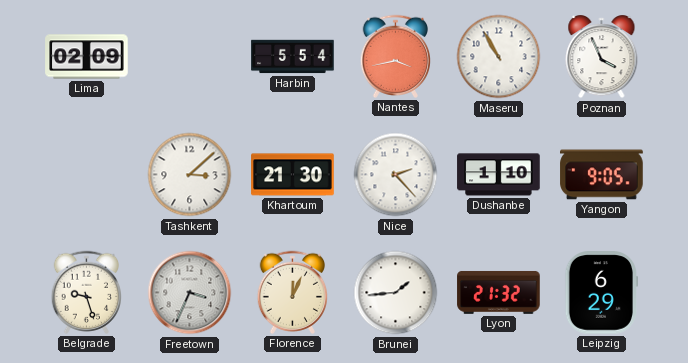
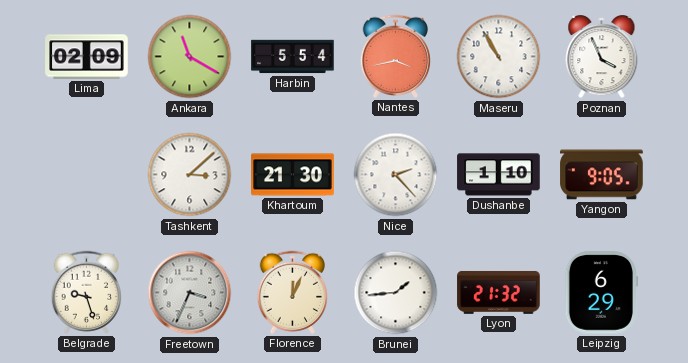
Ankara: none -> 11:20
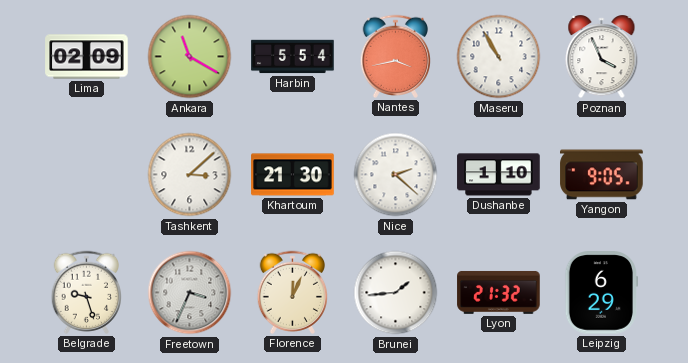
Nice: 2:23 -> 2:22
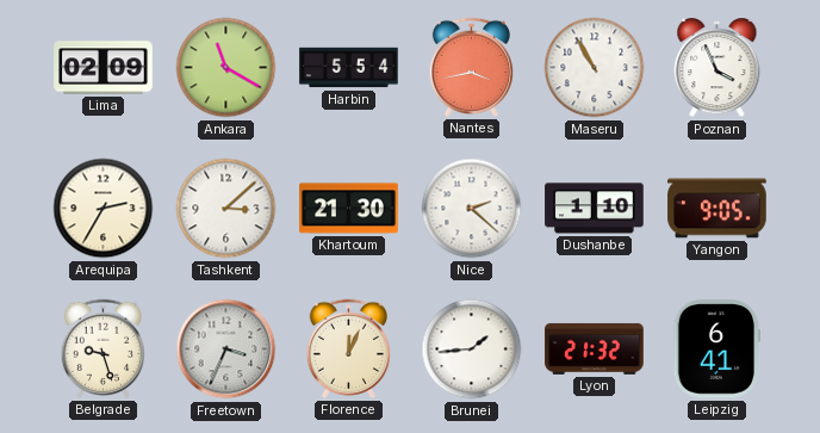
Arequipa: none -> 2:35
Leipzig: 6:29 -> 6:41
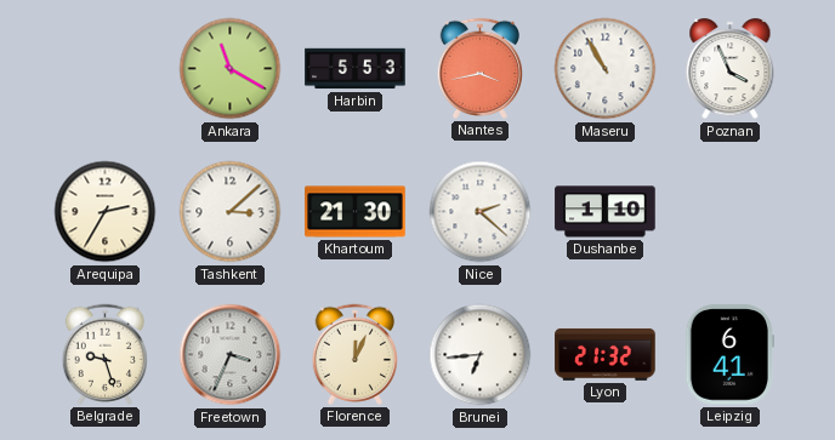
Lima: 02:09 -> none
Harbin: 5:54 -> 5:53
Yangon: 9:05 -> none
Brunei: 1:44 -> 6:44
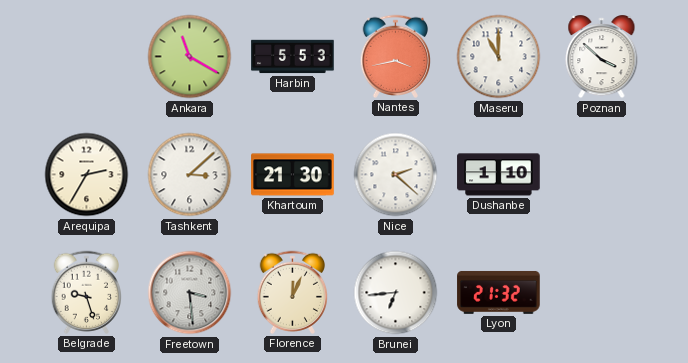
Maseru: 10:55 -> 11:00
Poznan: 3:56 -> 3:52
Freetown: 3:34 -> 3:29
Leipzig: 6:41 -> none
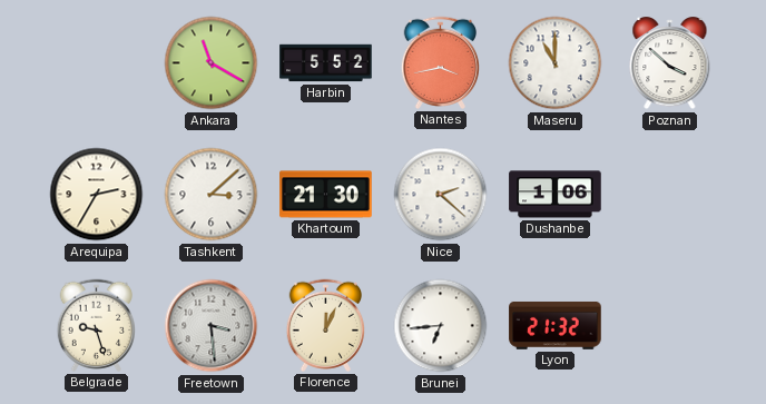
Harbin: 5:53 -> 5:52
Dushanbe: 1:10 -> 1:06
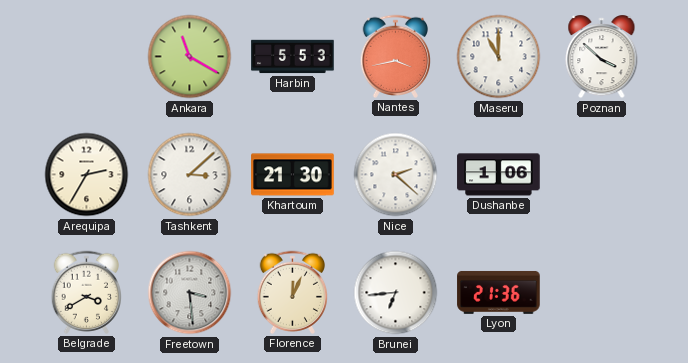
Harbin: 5:52 -> 5:53
Belgrade: 9:27 -> 3:40
Lyon: 21:32 -> 21:36
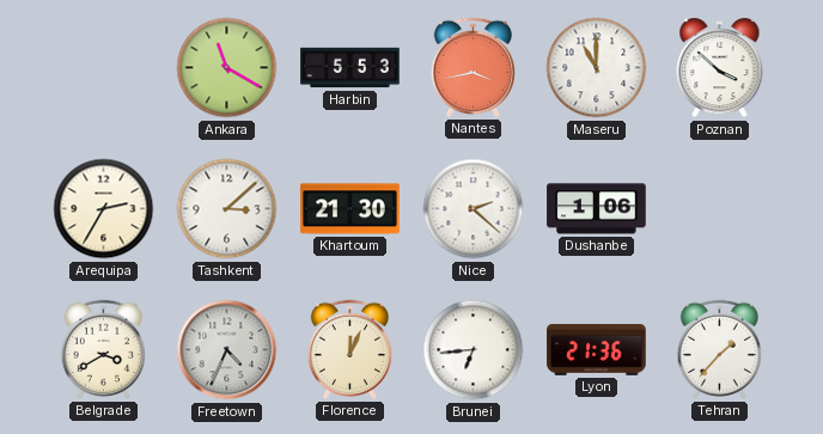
Freetown: 3:29 -> 4:34
Tehran: none -> 1:37
